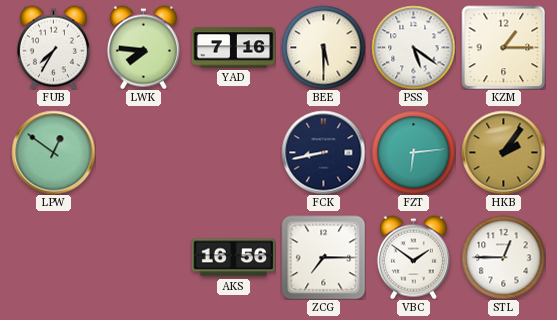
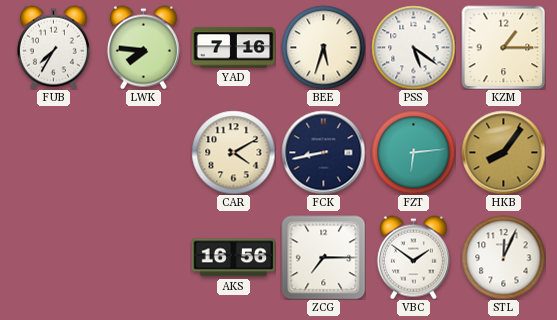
BEE: 5:30 -> 5:33
LPW: 12:51 -> none
CAR: none -> 4:10
HKB: 2:06 -> 8:06
STL: 12:45 -> 12:04
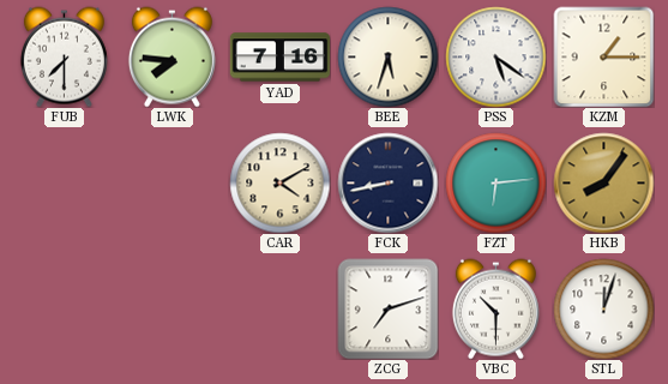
FUB: 7:35 -> 7:30
AKS: 16:56 -> none
ZCG: 7:15 -> 7:12
VBC: 1:51 -> 10:30
STL: 12:04 -> 12:03
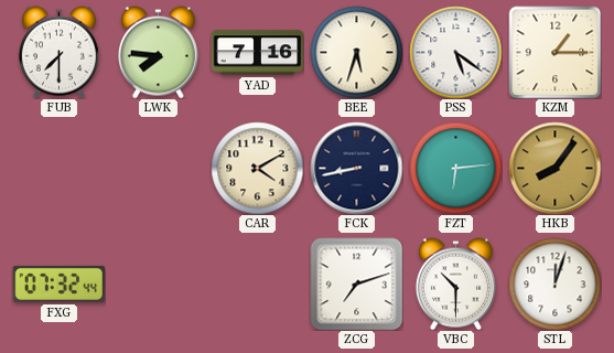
FXG: none -> 07:32
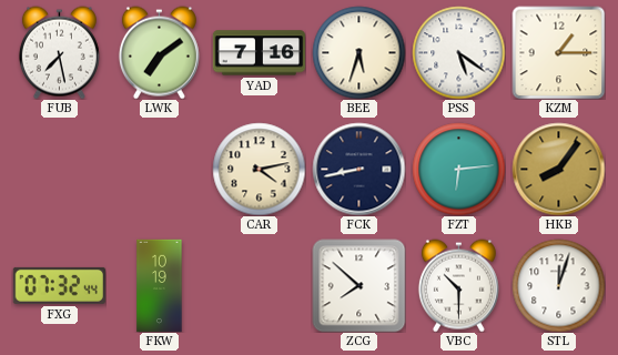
FUB: 7:30 -> 7:28
LWK: 7:46 -> 7:09
CAR: 4:10 -> 4:13
FKW: none -> 10:19
ZCG: 7:12 -> 7:52
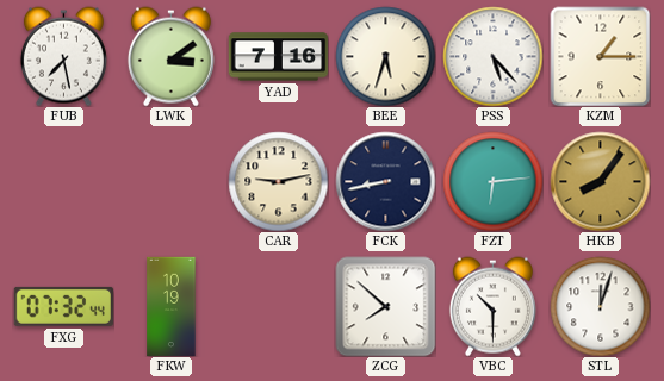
LWK: 7:09 -> 3:09
PSS: 5:21 -> 5:23
CAR: 4:13 -> 9:13
